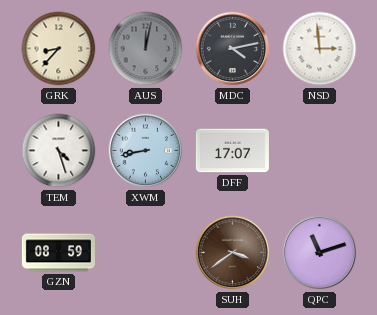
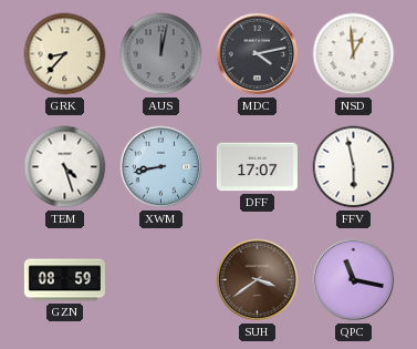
NSD: 2:59 -> 12:59
FFV: none -> 5:58
QPC: 11:12 -> 11:17
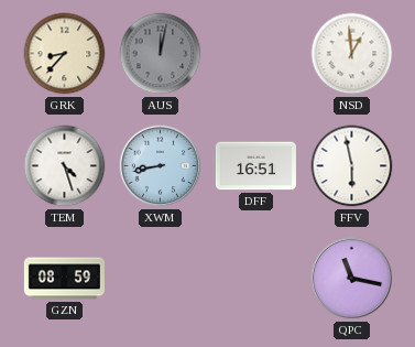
MDC: 4:13 -> none
DFF: 17:07 -> 16:51
SUH: 3:39 -> none
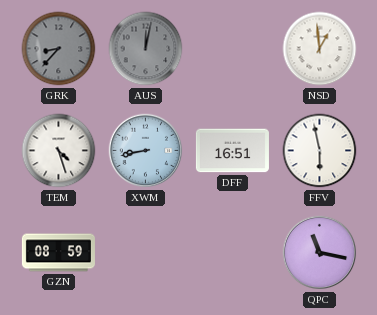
GRK dial: cream -> grey
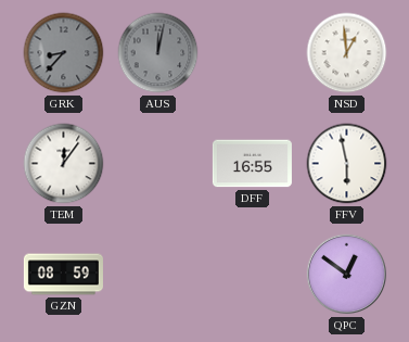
TEM: 4:27 -> 12:06
XWM: 8:43 -> none
DFF: 16:51 -> 16:55
QPC: 11:17 -> 12:51
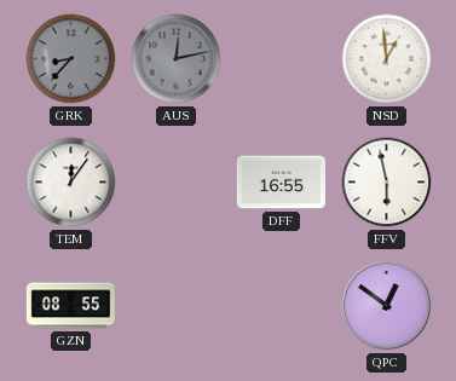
AUS: 12:02 -> 12:13
GZN: 08:59 -> 08:55
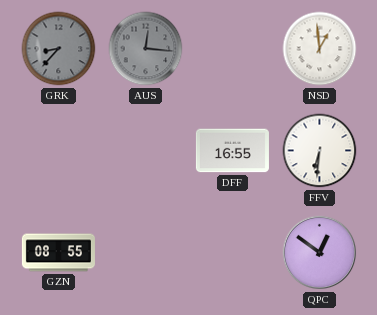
AUS: 12:13 -> 12:16
TEM: 12:06 -> none
FFV: 5:58 -> 6:31
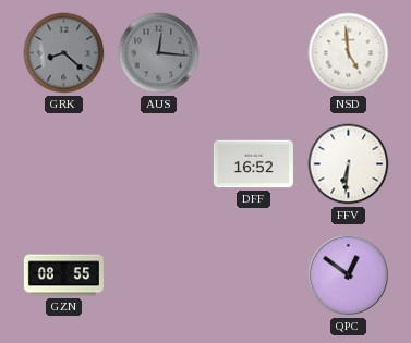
GRK: 8:37 -> 8:22
NSD: 12:59 -> 4:59
DFF: 16:55 -> 16:52
